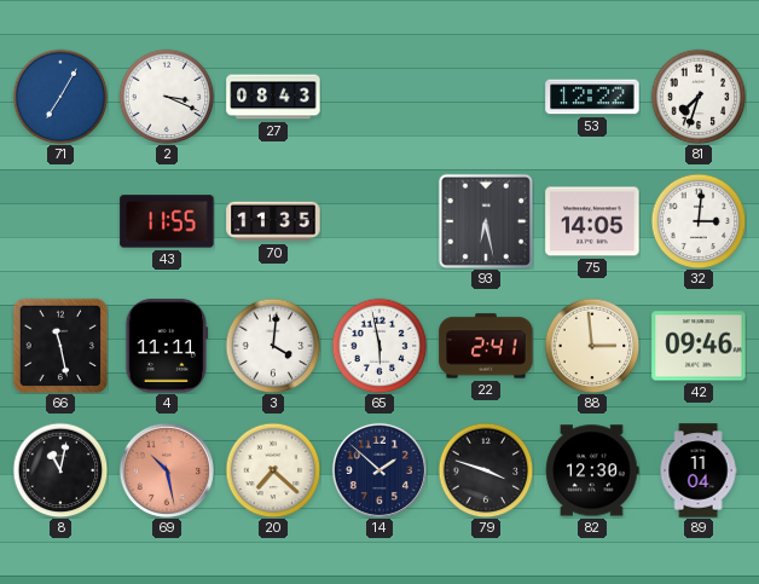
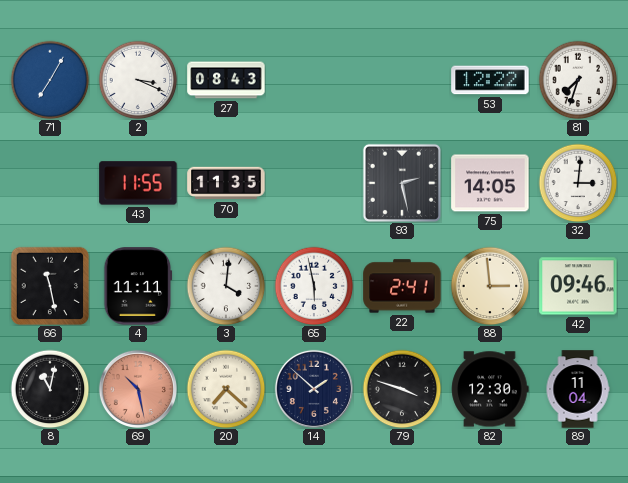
93: 6:28 -> 2:28
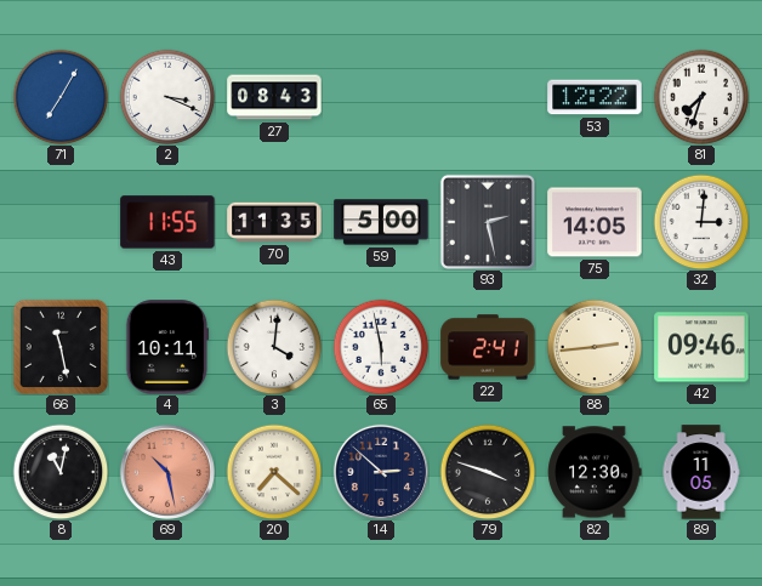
59: none -> 5:00
4: 11:11 -> 10:11
88: 2:59 -> 2:44
14: 1:52 -> 2:52
89: 11:04 -> 11:05
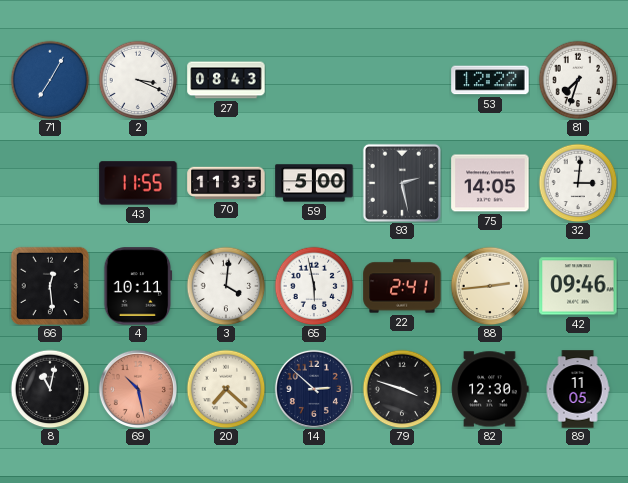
66: 11:28 -> 12:29
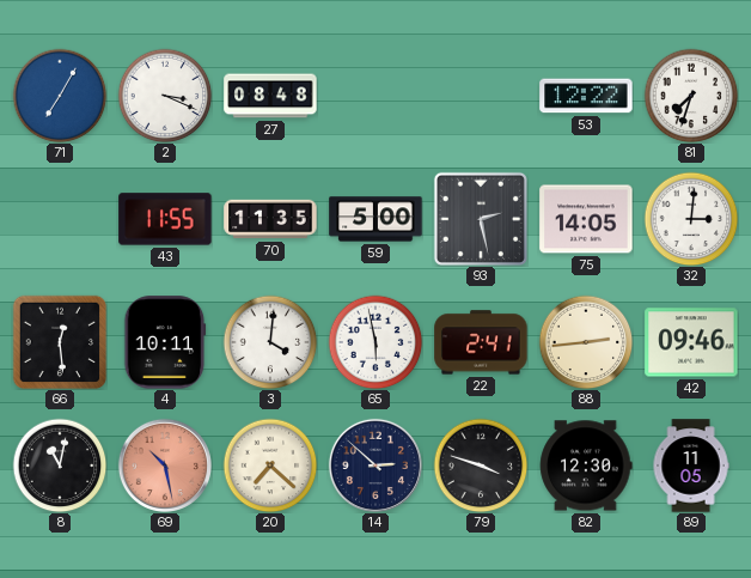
27: 08:43 -> 08:48
